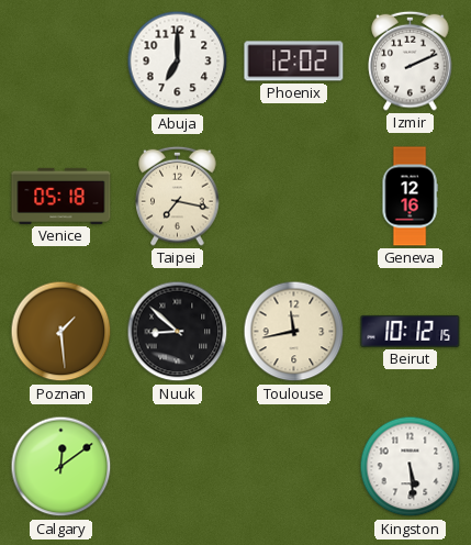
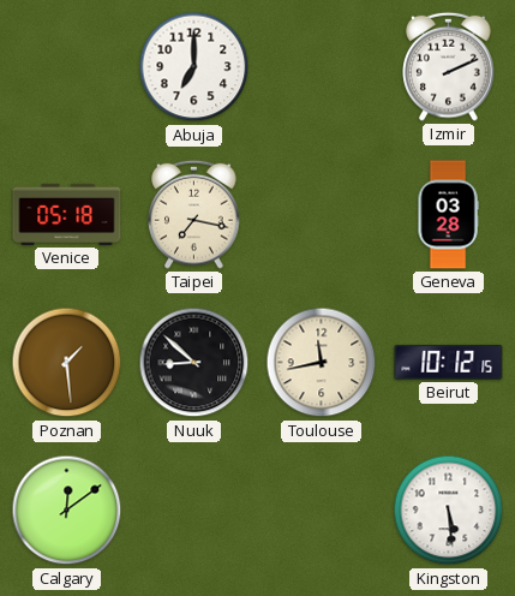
Phoenix: 12:02 -> none
Geneva: 12:16 -> 03:28
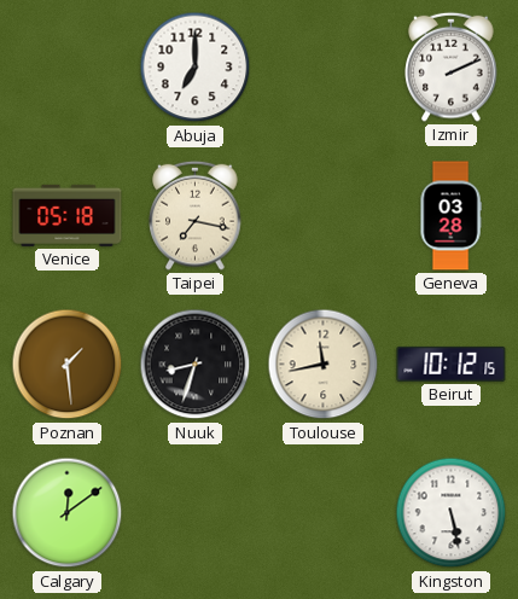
Nuuk: 8:52 -> 8:33
Kingston: 5:29 -> 5:28
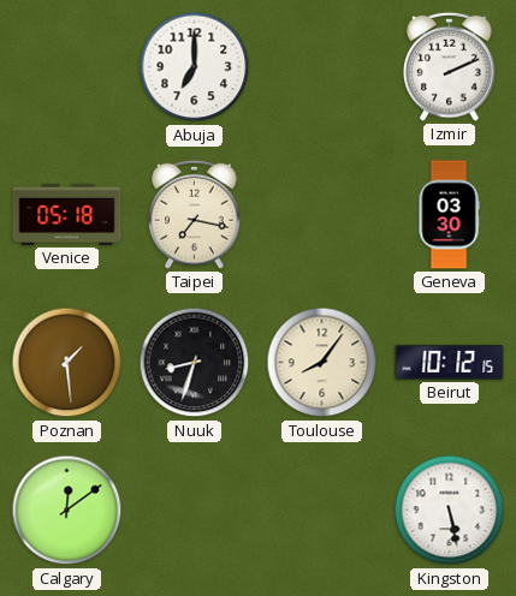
Geneva: 03:28 -> 03:30
Toulouse: 11:43 -> 8:06
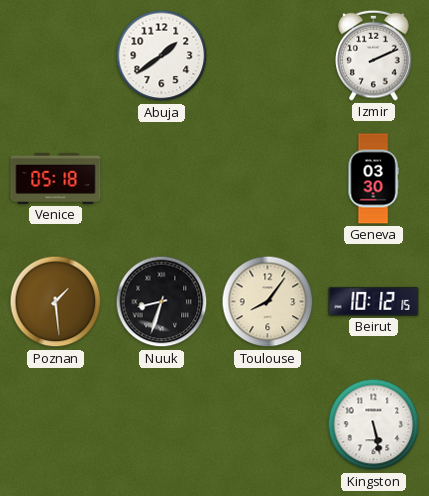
Abuja: 7:00 -> 1:39
Taipei: 7:17 -> none
Calgary: 12:09 -> none
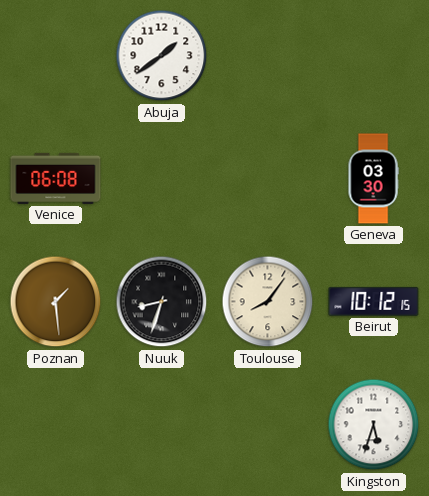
Izmir: 2:11 -> none
Venice: 05:18 -> 06:08
Kingston: 5:28 -> 5:33
